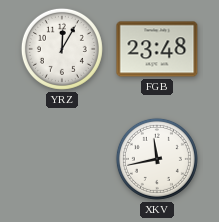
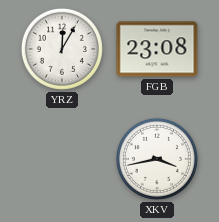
FGB: 23:48 -> 23:08
XKV: 11:43 -> 3:43
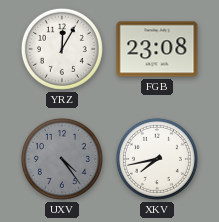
UXV: none -> 4:24
XKV: 3:43 -> 7:43
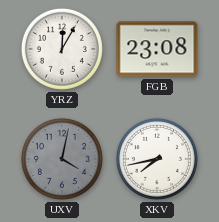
UXV: 4:24 -> 4:02
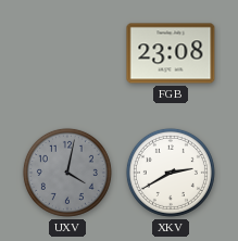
YRZ: 12:05 -> none
XKV: 7:43 -> 2:40
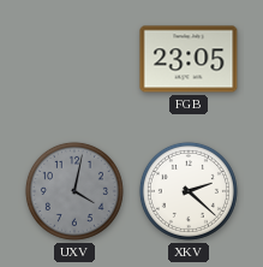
FGB: 23:08 -> 23:05
XKV: 2:40 -> 2:22
